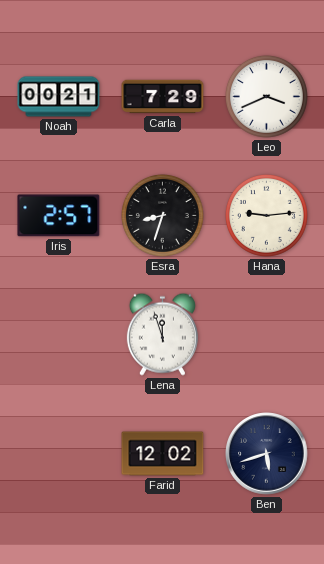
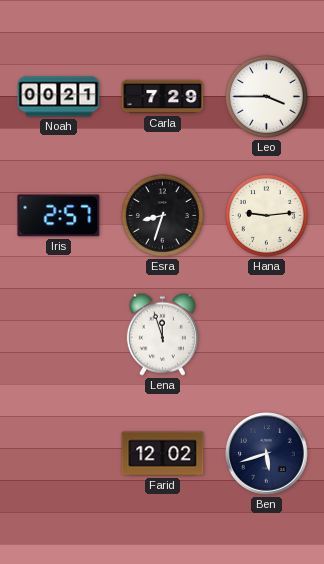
Leo: 3:41 -> 3:45
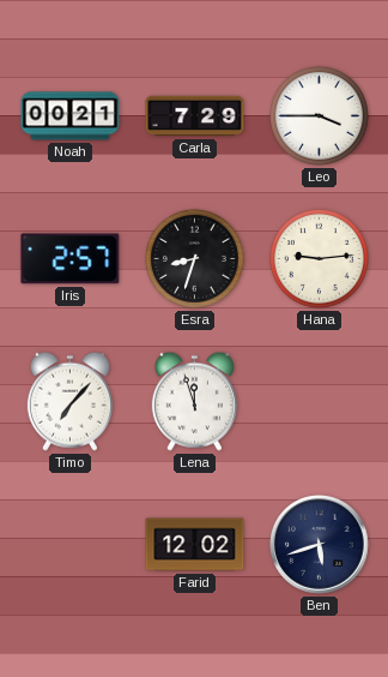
Timo: none -> 7:07
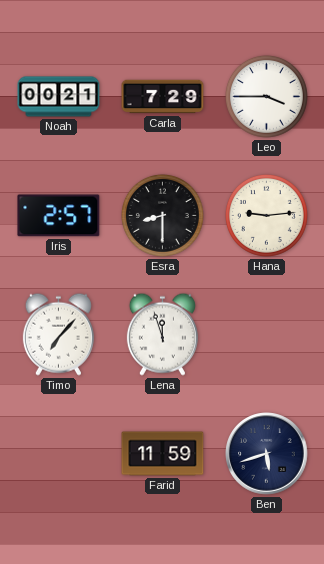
Esra: 8:33 -> 8:30
Farid: 12:02 -> 11:59
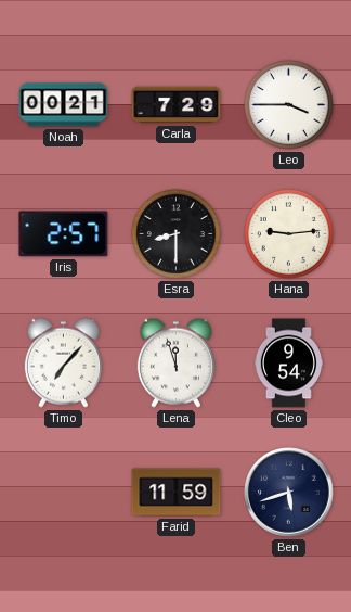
Cleo: none -> 9:54
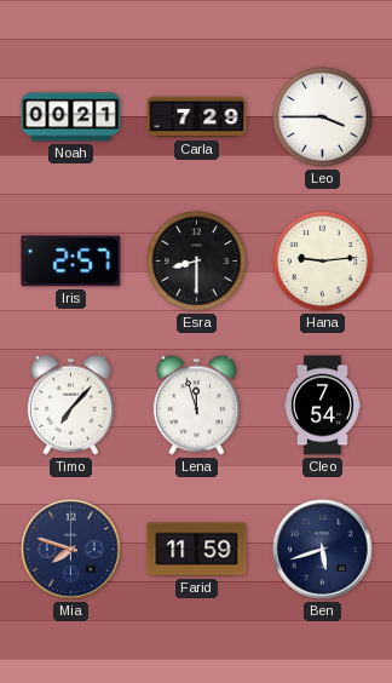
Cleo: 9:54 -> 7:54
Mia: none -> 7:48
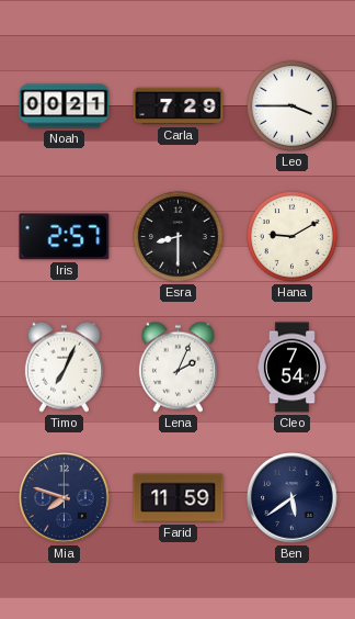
Hana: 9:14 -> 9:10
Timo: 7:07 -> 7:04
Lena: 11:57 -> 2:04
Ben: 5:42 -> 5:39
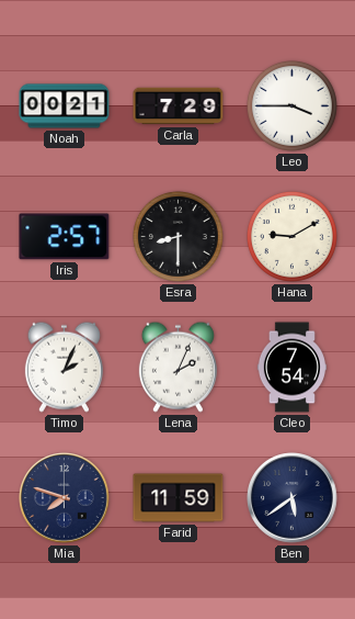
Timo: 7:04 -> 2:04
